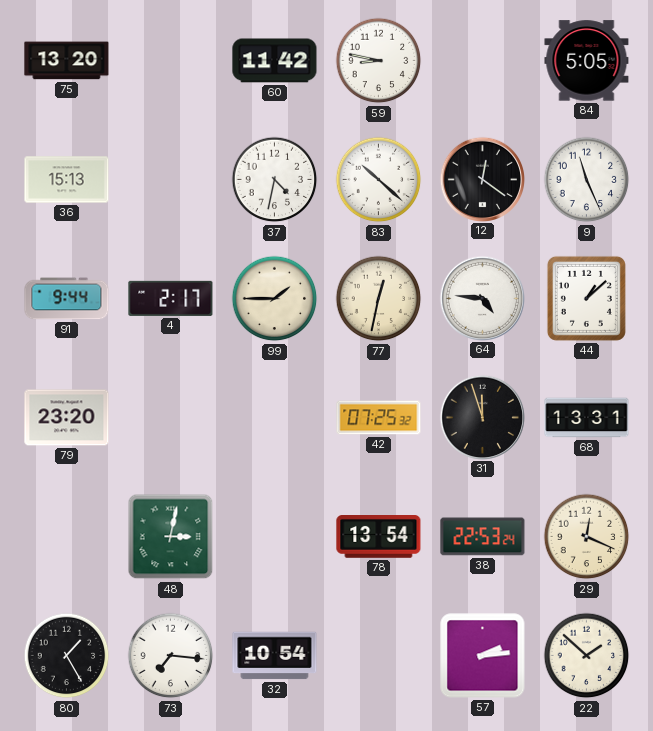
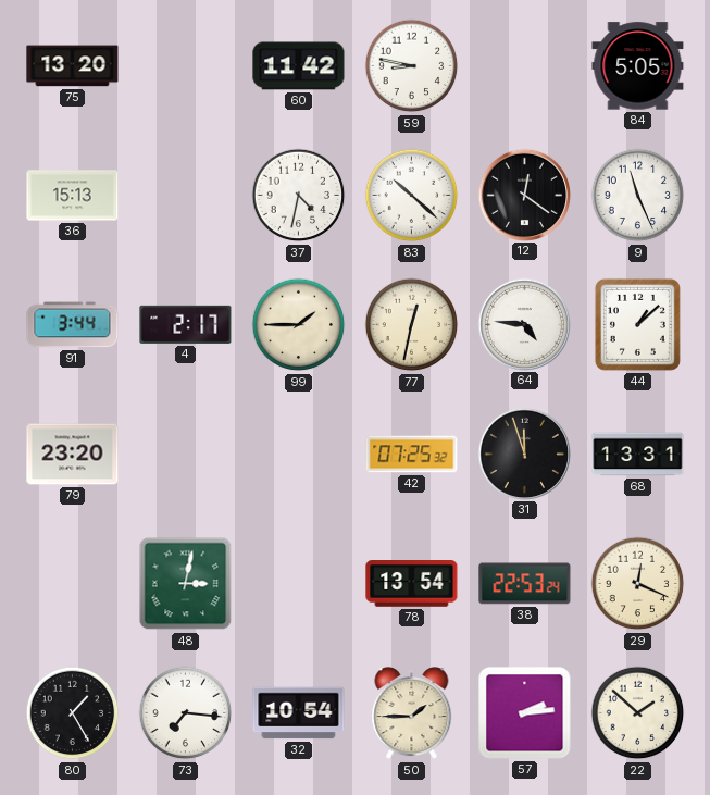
91: 9:44 -> 3:44
50: none -> 1:45
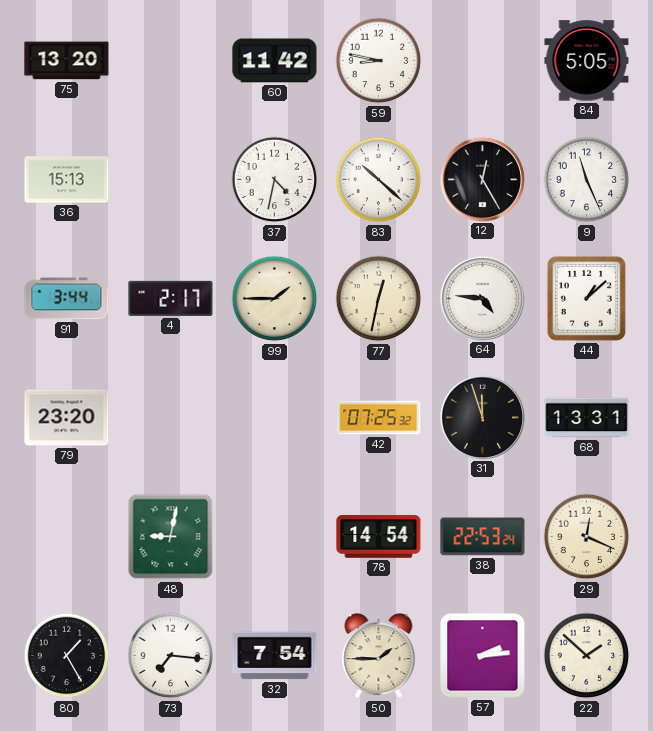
12: 12:21 -> 12:25
48: 3:02 -> 9:02
78: 13:54 -> 14:54
32: 10:54 -> 7:54
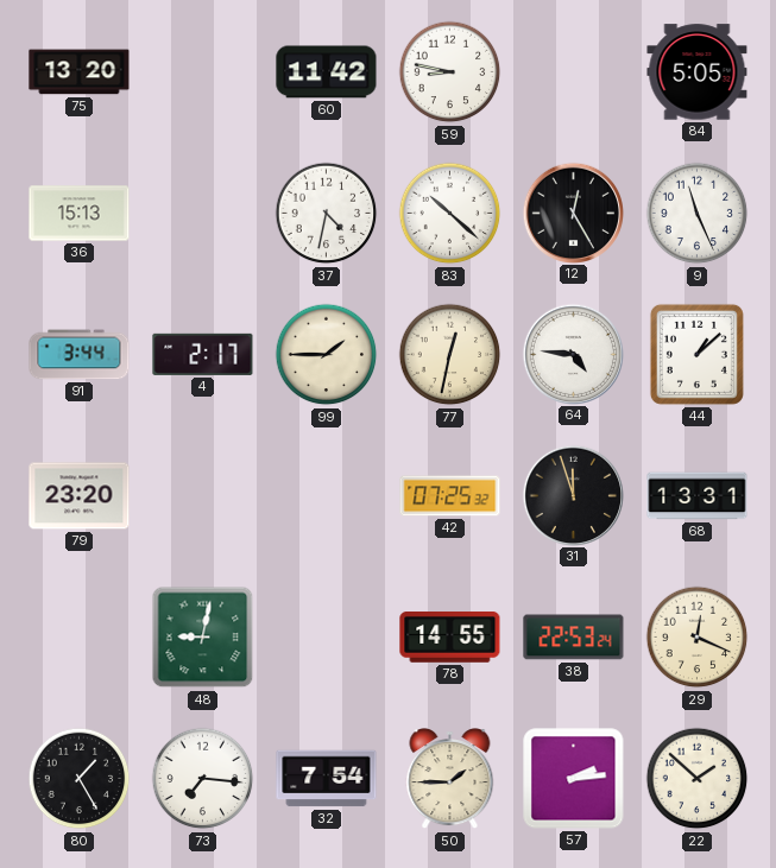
78: 14:54 -> 14:55
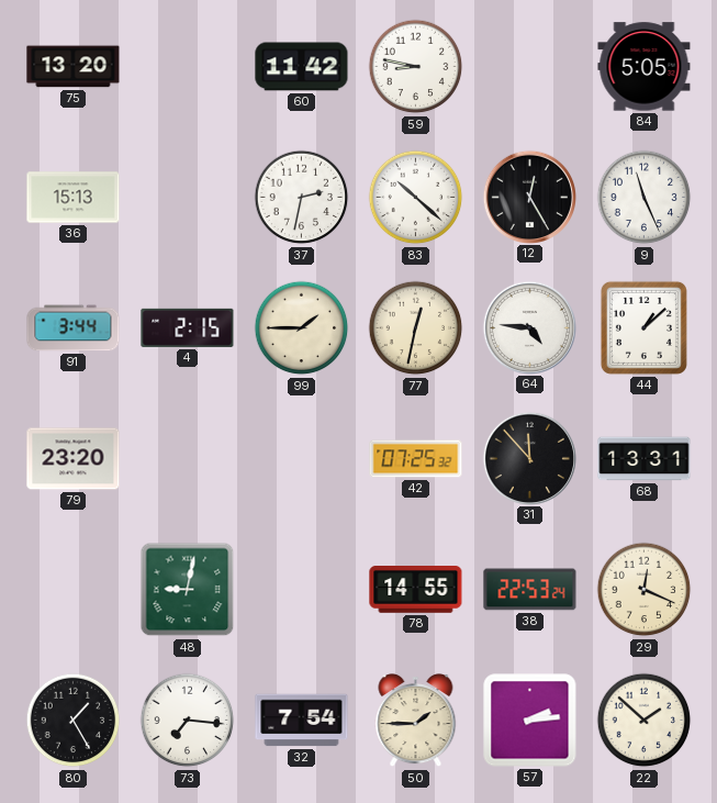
37: 4:32 -> 2:32
4: 2:17 -> 2:15
31: 11:57 -> 11:53
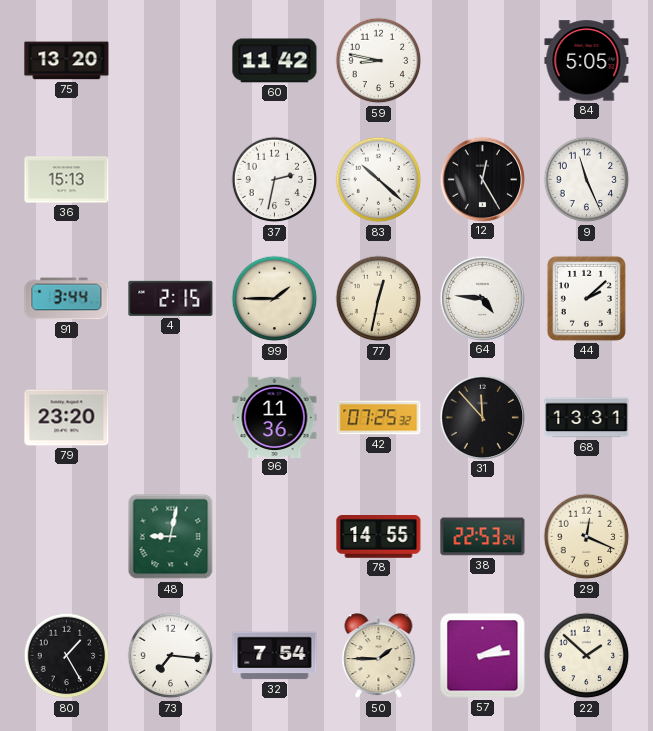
44: 1:08 -> 2:08
96: none -> 11:36
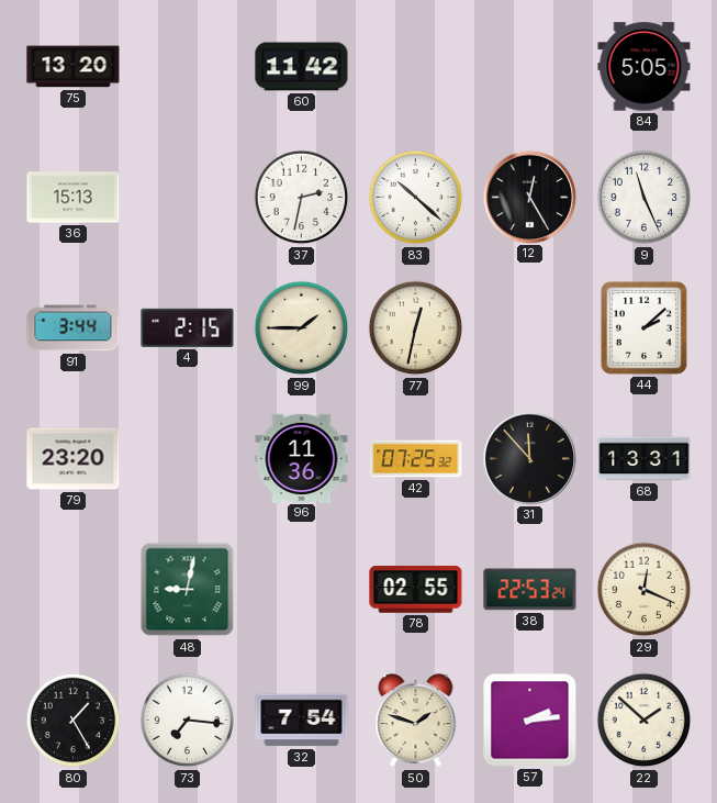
59: 8:47 -> none
64: 4:46 -> none
78: 14:55 -> 02:55
50: 1:45 -> 1:48
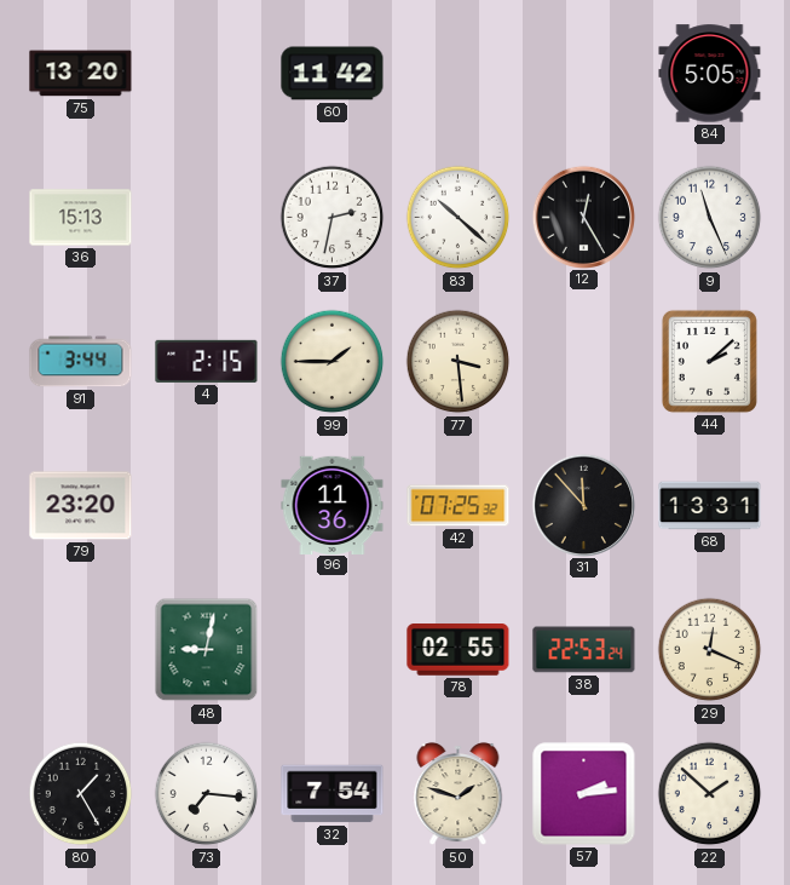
77: 12:32 -> 3:29
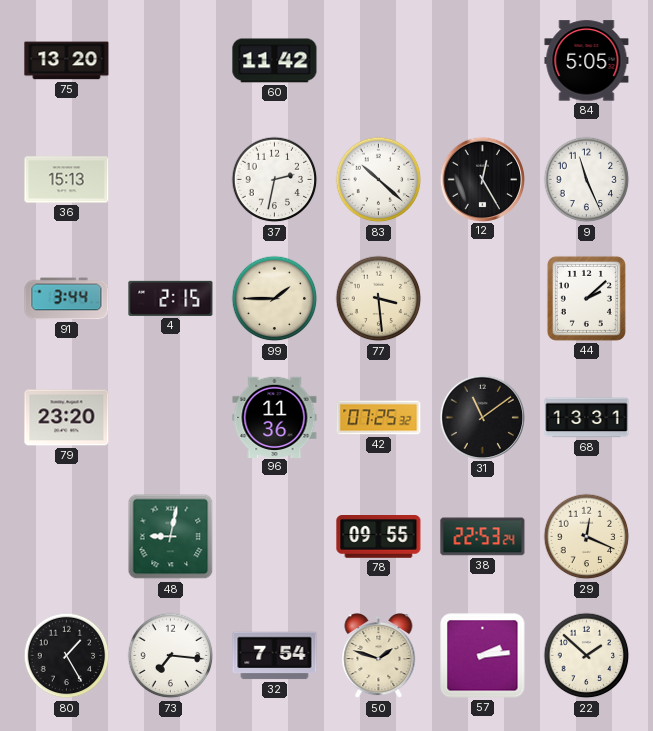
31: 11:53 -> 11:09
78: 02:55 -> 09:55
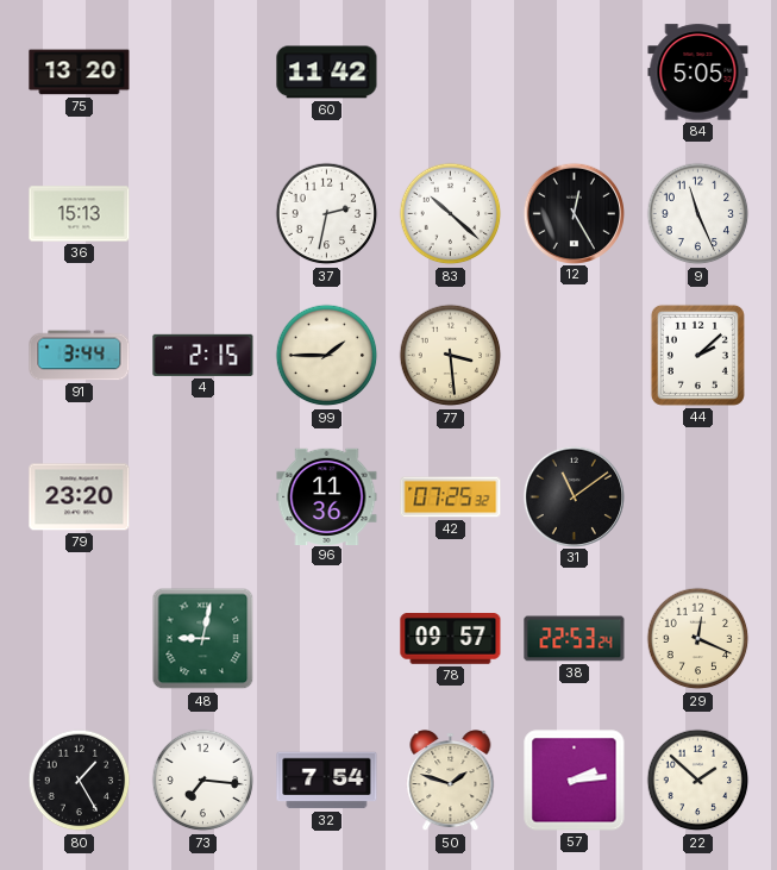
68: 13:31 -> none
78: 09:55 -> 09:57
